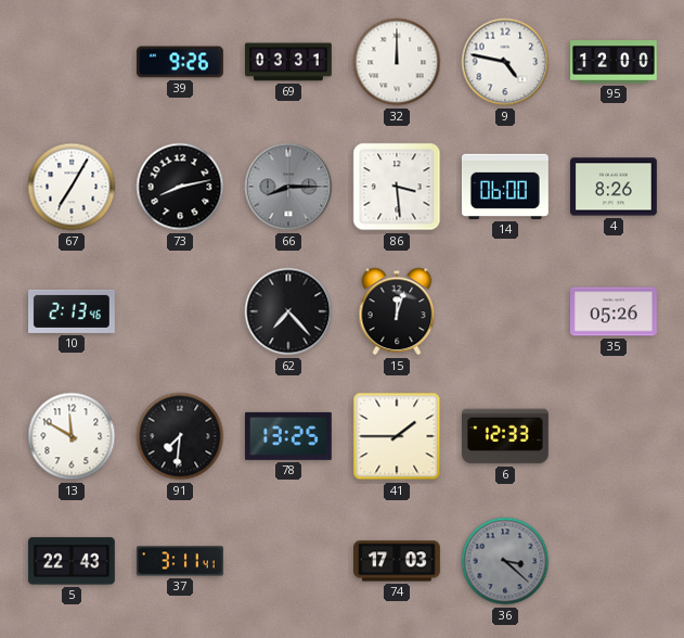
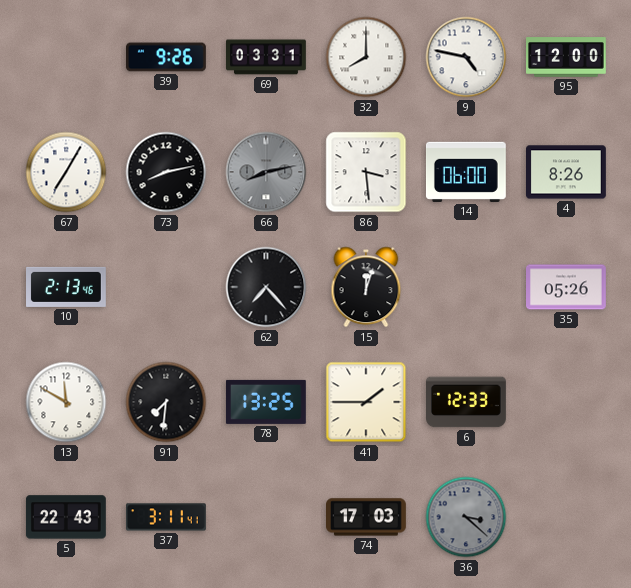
32: 12:00 -> 8:00
66: 8:15 -> 8:13
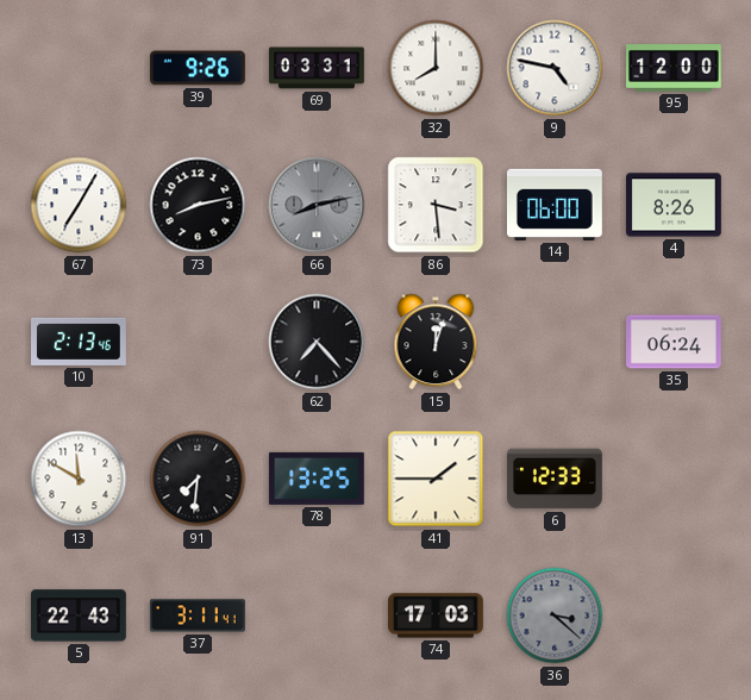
35: 05:26 -> 06:24
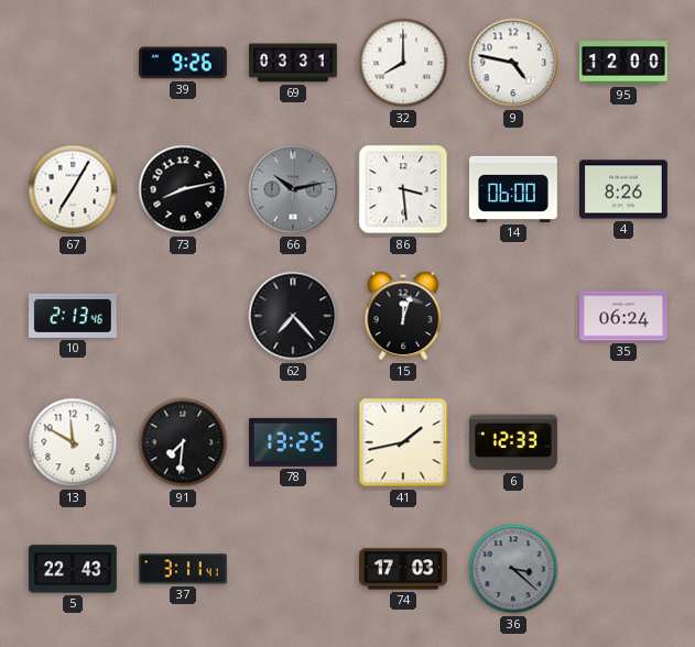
66: 8:13 -> 10:13
41: 1:45 -> 1:43
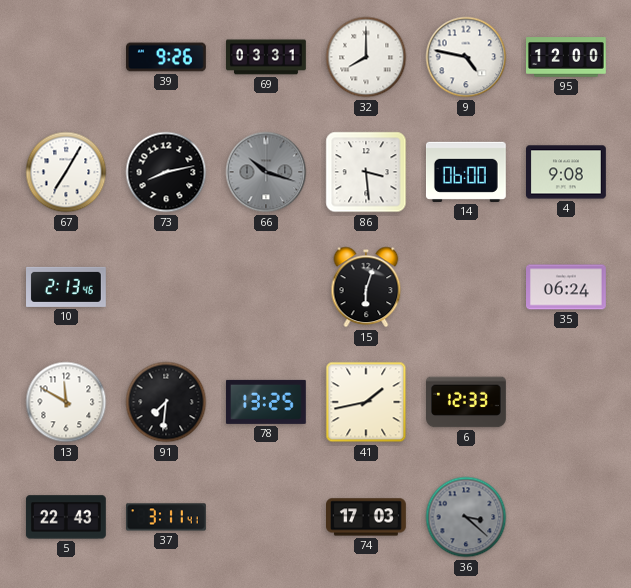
66: 10:13 -> 10:18
4: 8:26 -> 9:08
62: 7:23 -> none
15: 12:03 -> 6:03
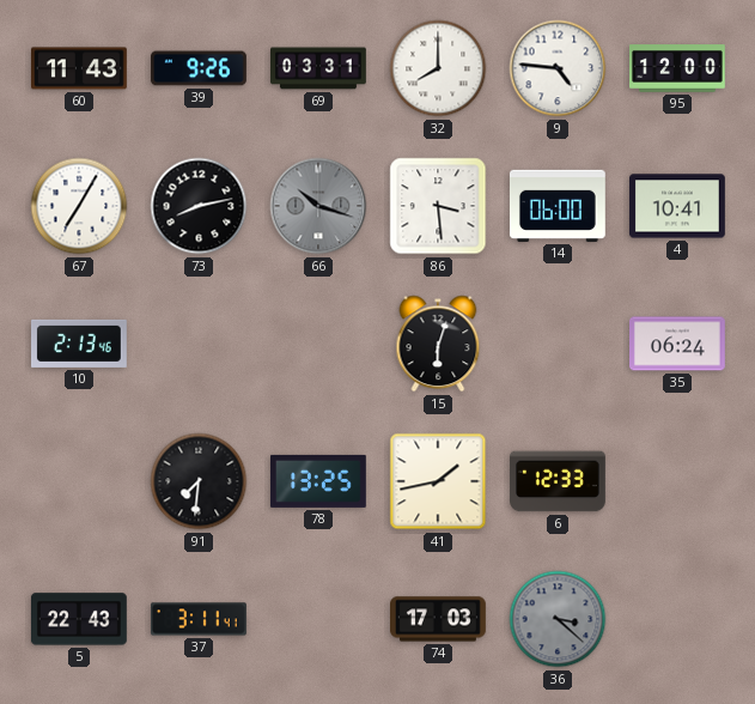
60: none -> 11:43
9: 4:47 -> 4:46
4: 9:08 -> 10:41
13: 11:50 -> none
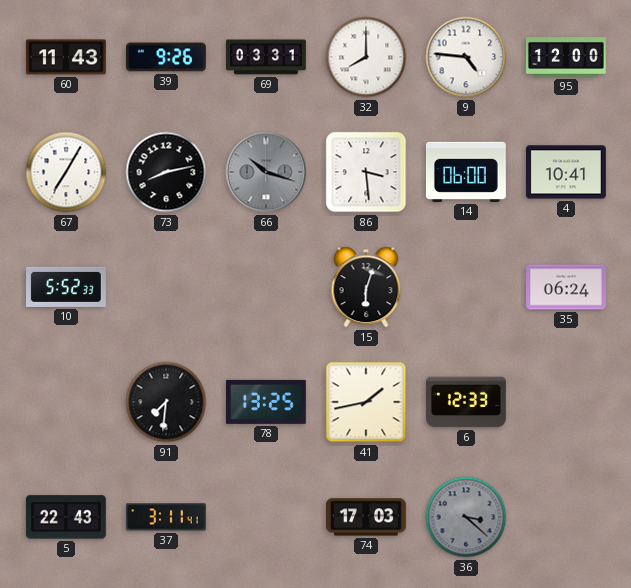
10: 2:13 -> 5:52
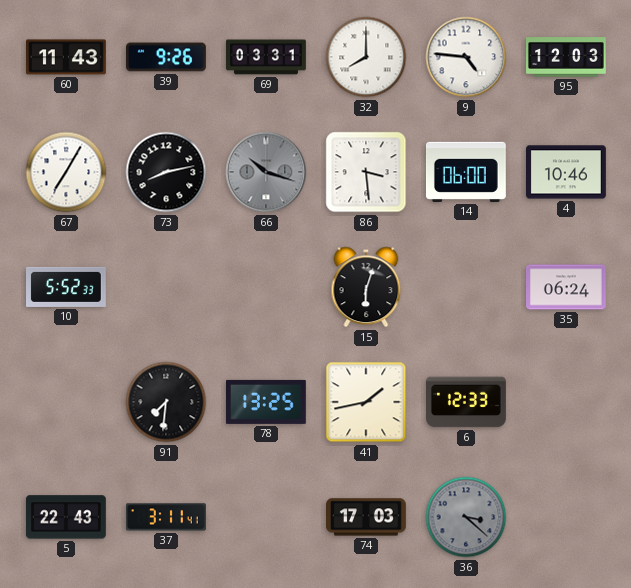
95: 12:00 -> 12:03
4: 10:41 -> 10:46
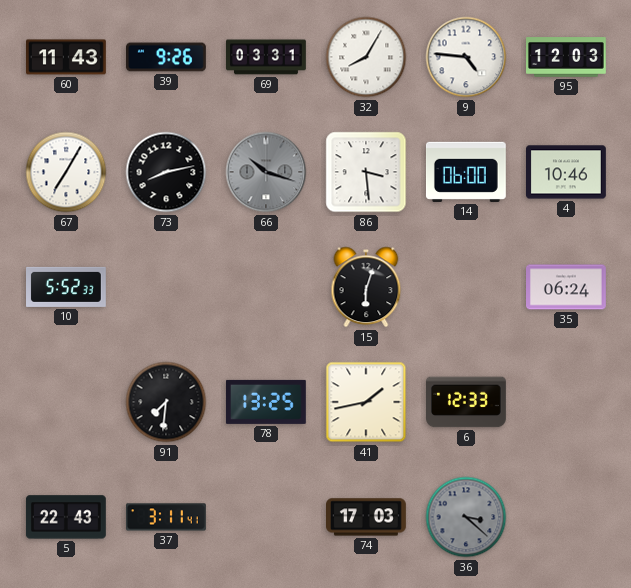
32: 8:00 -> 8:05
